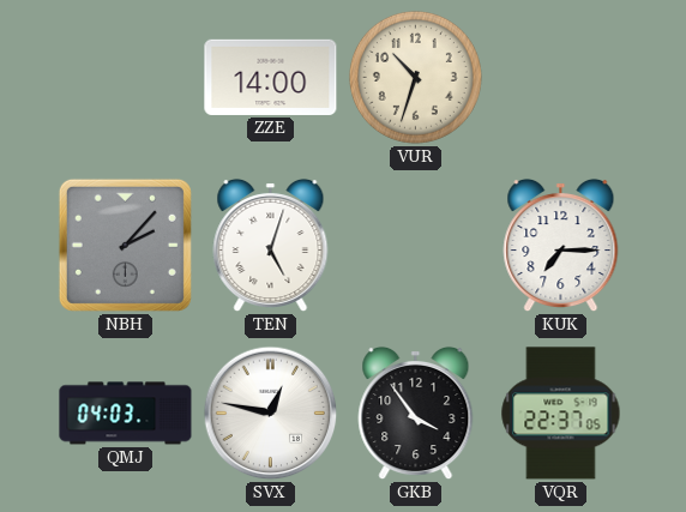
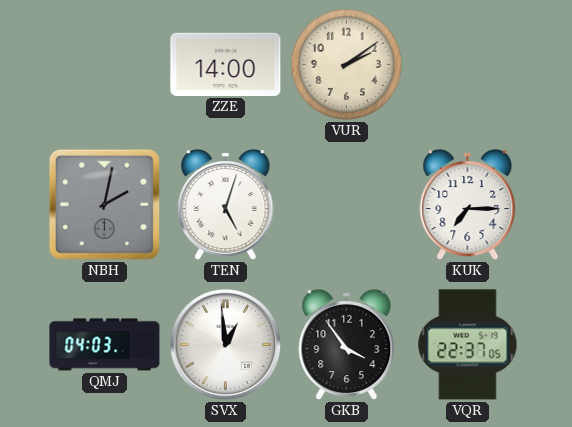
VUR: 10:33 -> 2:09
NBH: 2:07 -> 2:02
SVX: 12:47 -> 12:59
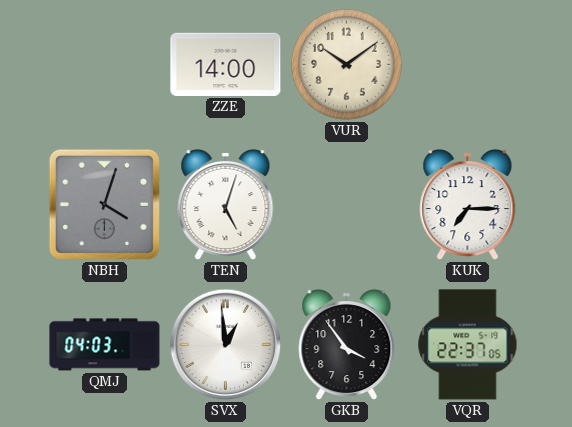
VUR: 2:09 -> 10:09
NBH: 2:02 -> 4:03
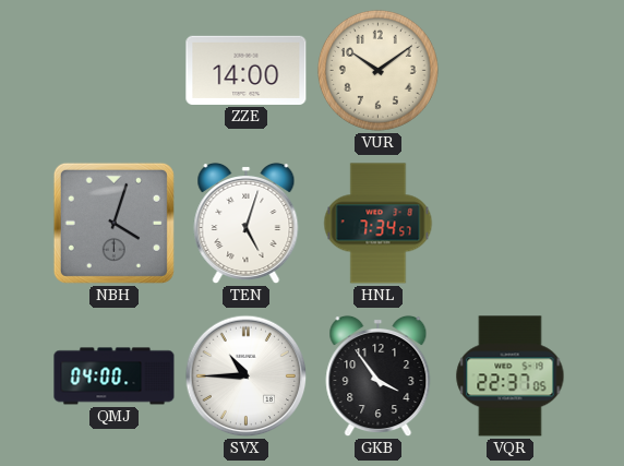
HNL: none -> 7:34
KUK: 7:15 -> none
QMJ: 04:03 -> 04:00
SVX: 12:59 -> 10:45
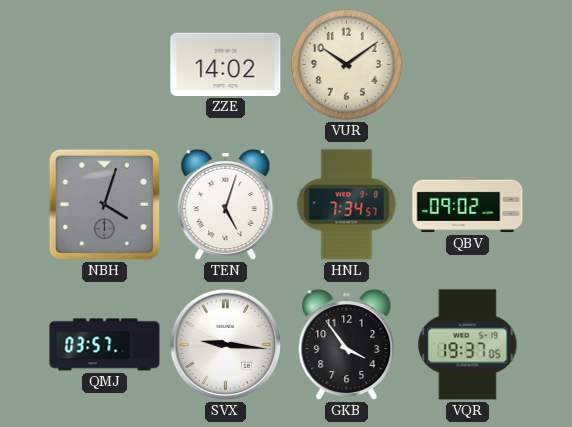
ZZE: 14:00 -> 14:02
QBV: none -> 09:02
QMJ: 04:00 -> 03:57
SVX: 10:45 -> 9:16
VQR: 22:37 -> 19:37
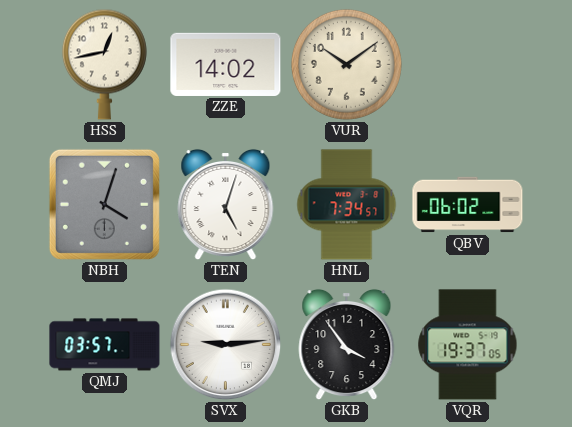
HSS: none -> 12:43
QBV: 09:02 -> 06:02
SVX: 9:16 -> 9:14
